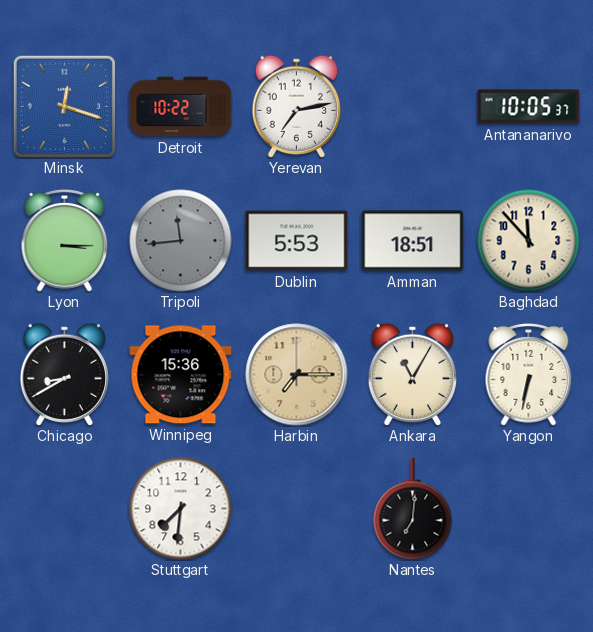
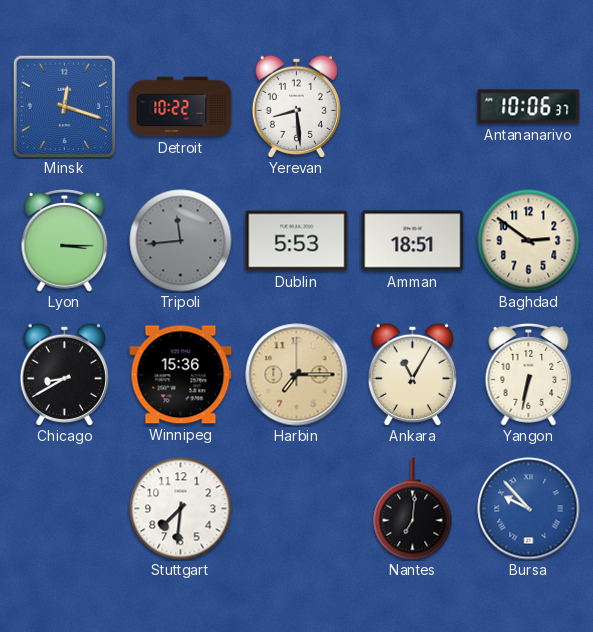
Yerevan: 7:13 -> 8:29
Antananarivo: 10:05 -> 10:06
Baghdad: 11:53 -> 2:51
Bursa: none -> 9:53
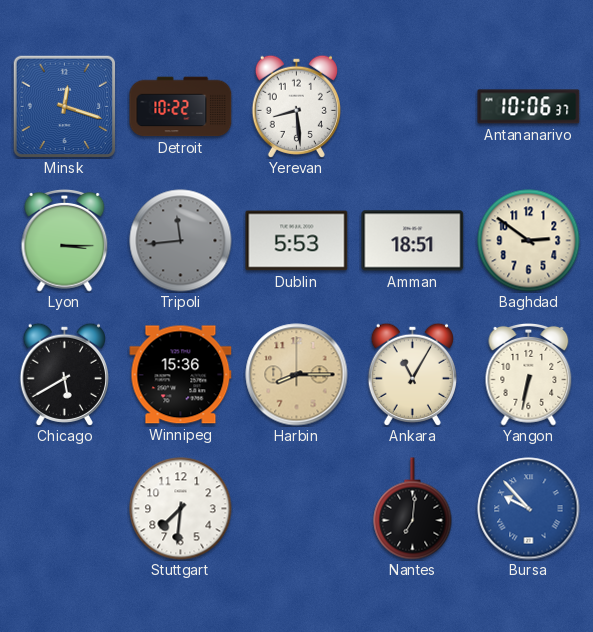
Chicago: 8:40 -> 5:40
Harbin: 7:15 -> 8:15
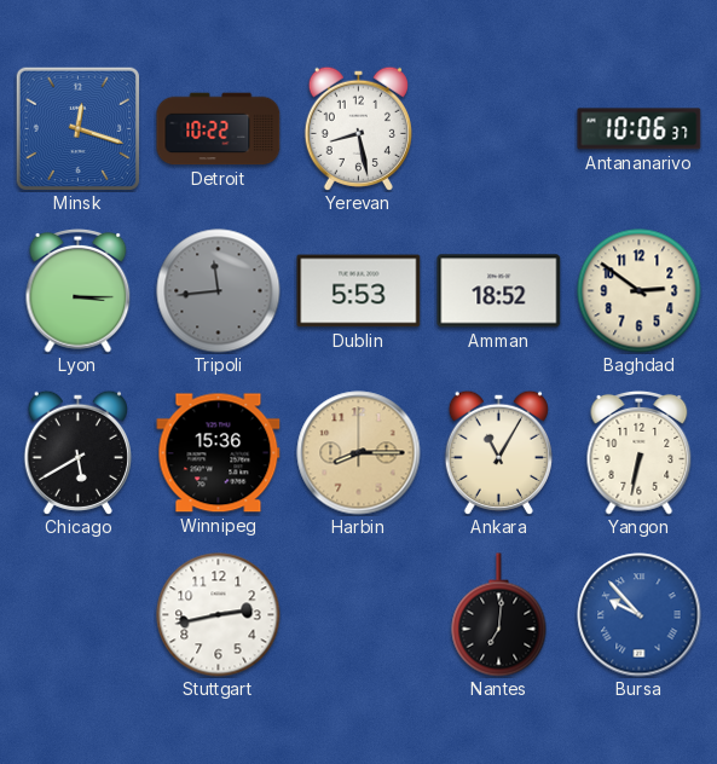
Yerevan: 8:29 -> 8:28
Amman: 18:51 -> 18:52
Stuttgart: 7:31 -> 2:43
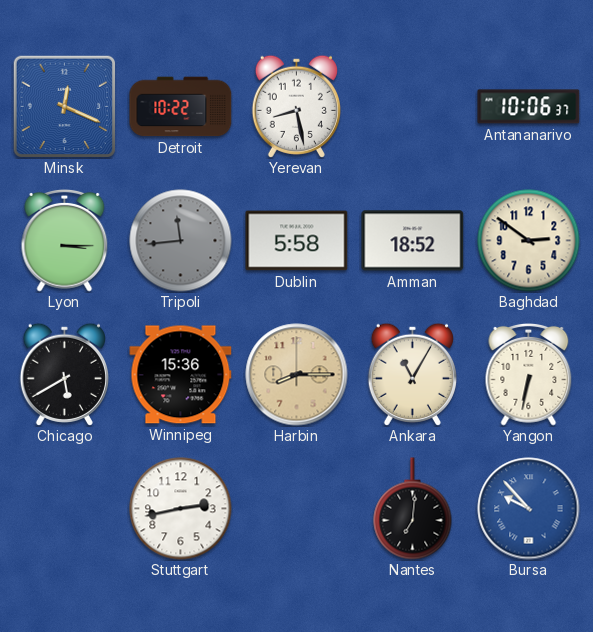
Minsk: 12:18 -> 12:19
Dublin: 5:53 -> 5:58
